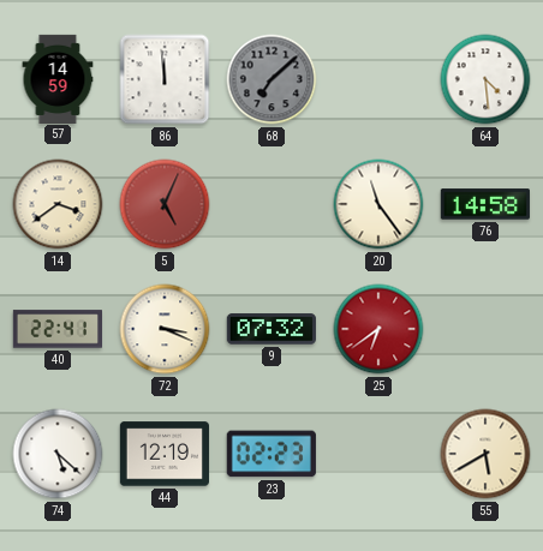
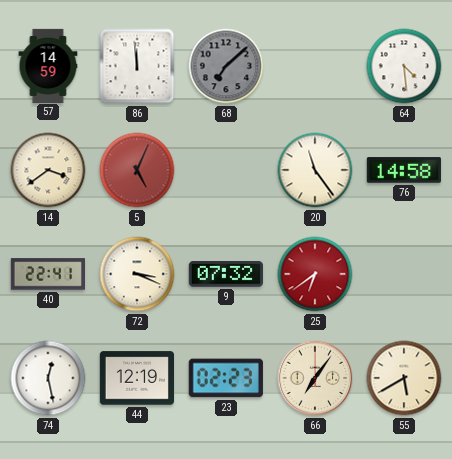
74: 5:22 -> 12:28
66: none -> 7:06
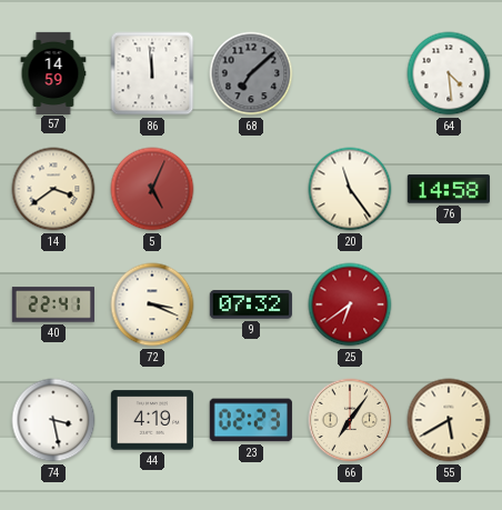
74: 12:28 -> 3:28
44: 12:19 -> 4:19
